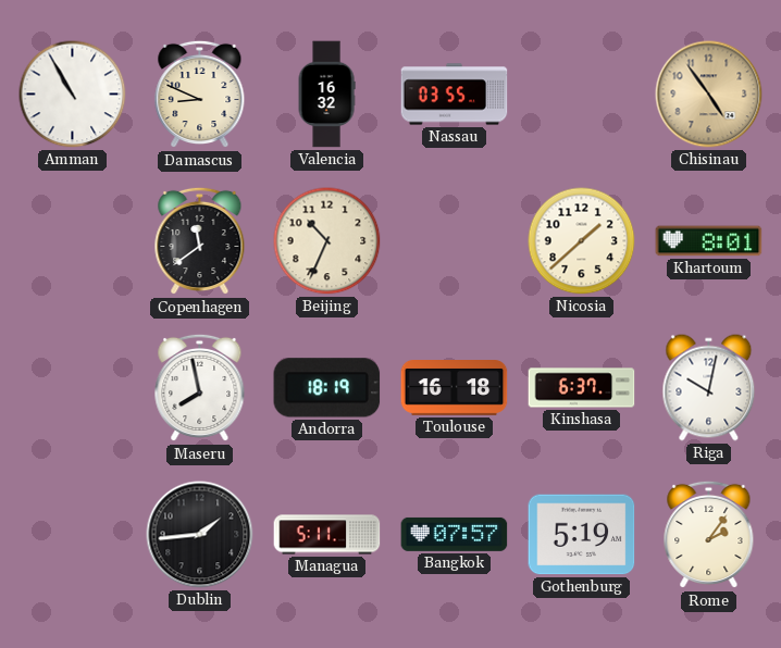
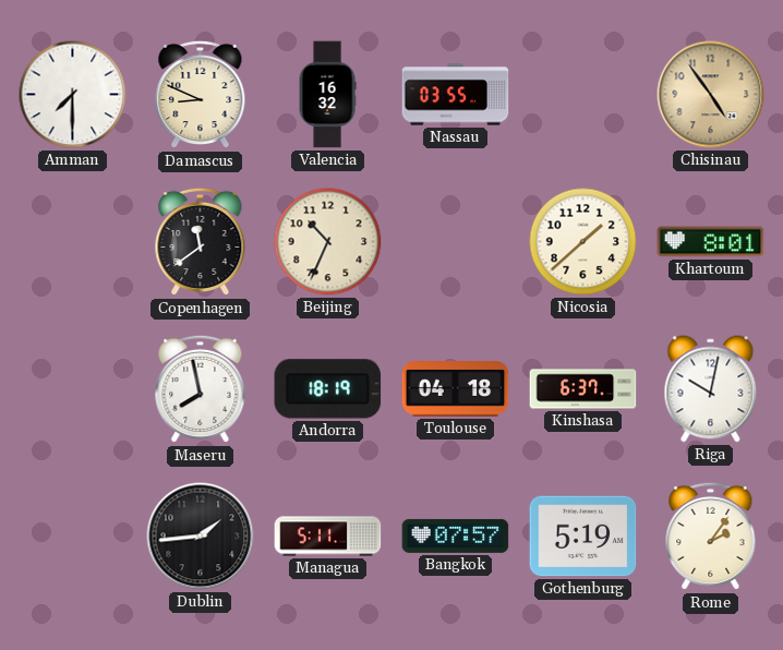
Amman: 10:55 -> 7:30
Toulouse: 16:18 -> 04:18
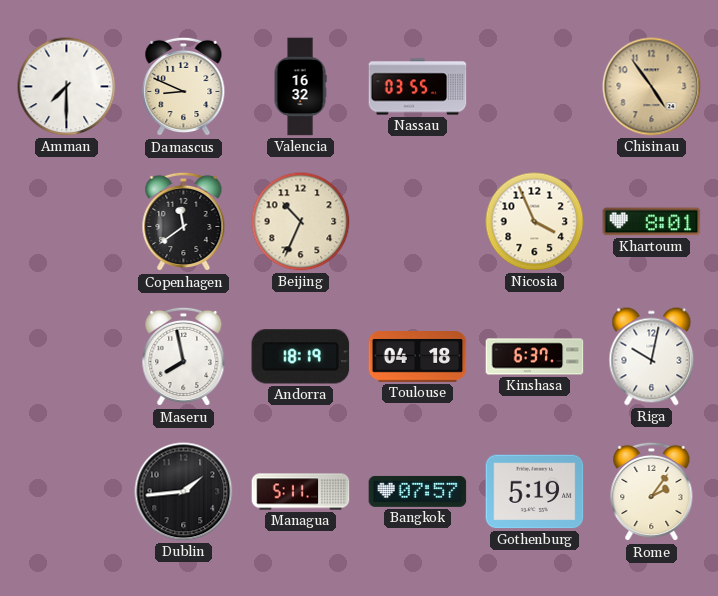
Nicosia: 1:38 -> 3:56
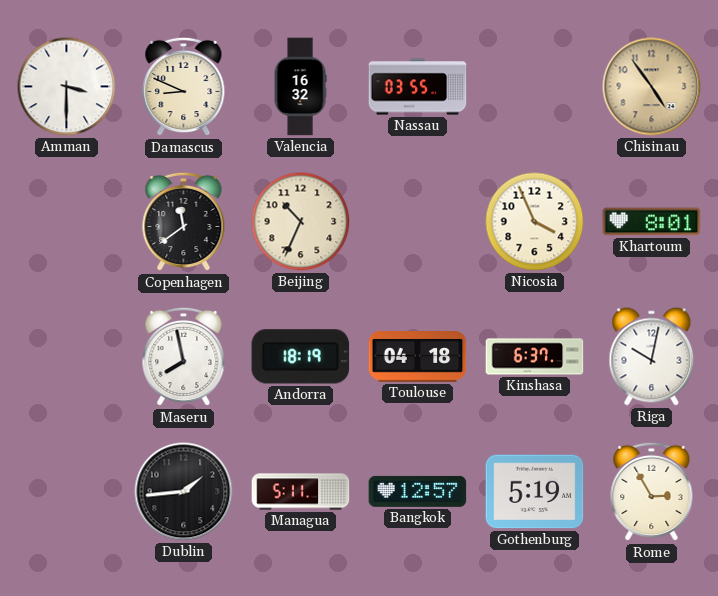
Amman: 7:30 -> 3:30
Bangkok: 07:57 -> 12:57
Rome: 2:06 -> 2:55
